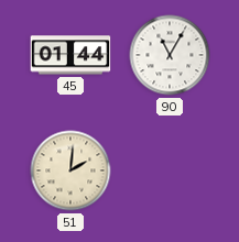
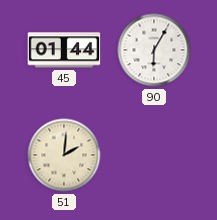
90: 11:05 -> 6:05
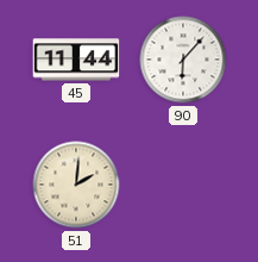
45: 01:44 -> 11:44
90: 6:05 -> 6:07
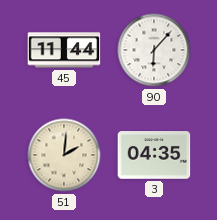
3: none -> 04:35
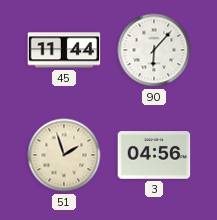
51: 2:01 -> 1:57
3: 04:35 -> 04:56
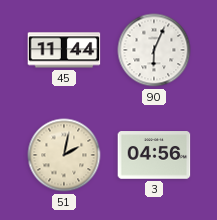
90: 6:07 -> 6:04
51: 1:57 -> 2:02
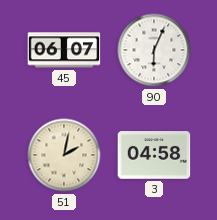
45: 11:44 -> 06:07
3: 04:56 -> 04:58
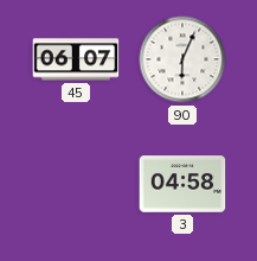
51: 2:02 -> none
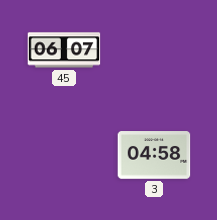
90: 6:04 -> none
